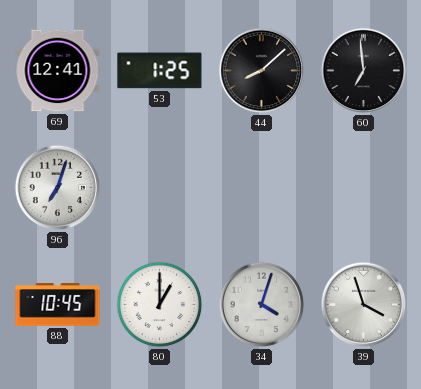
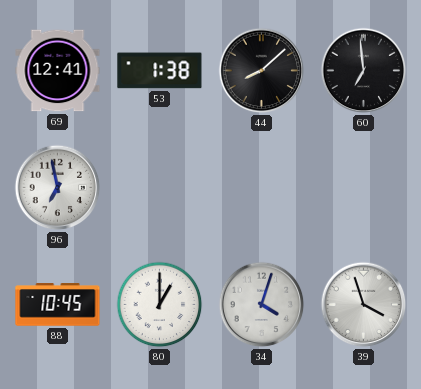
53: 1:25 -> 1:38
96: 7:03 -> 6:58
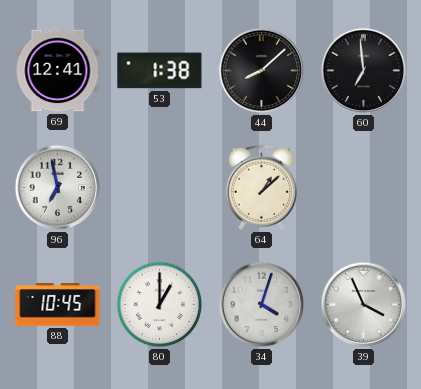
64: none -> 1:08
39: 3:57 -> 3:56
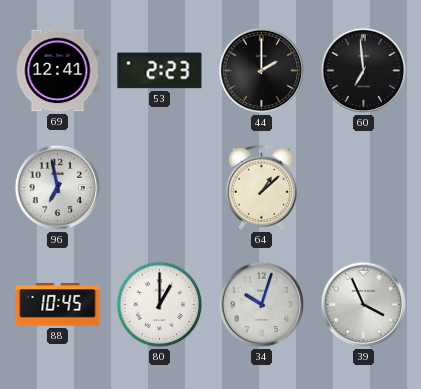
53: 1:38 -> 2:23
44: 8:08 -> 2:00
34: 4:03 -> 10:03
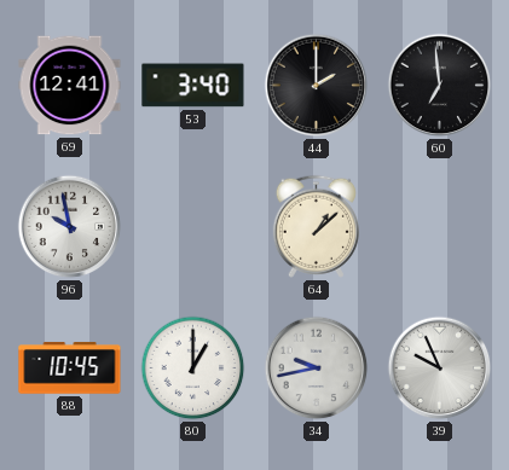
53: 2:23 -> 3:40
96: 6:58 -> 9:58
34: 10:03 -> 9:43
39: 3:56 -> 9:56
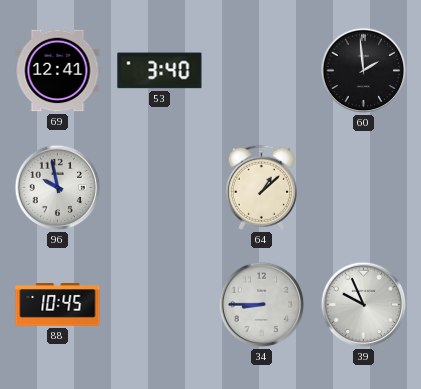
44: 2:00 -> none
60: 6:59 -> 1:59
80: 1:00 -> none
34: 9:43 -> 8:45
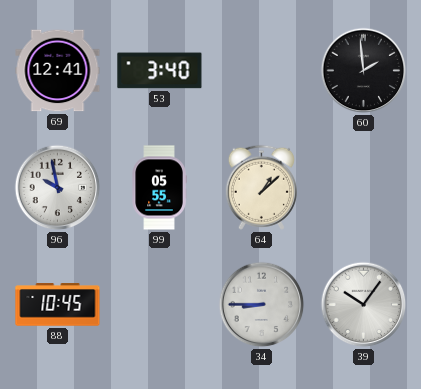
99: none -> 05:55
39: 9:56 -> 10:06
